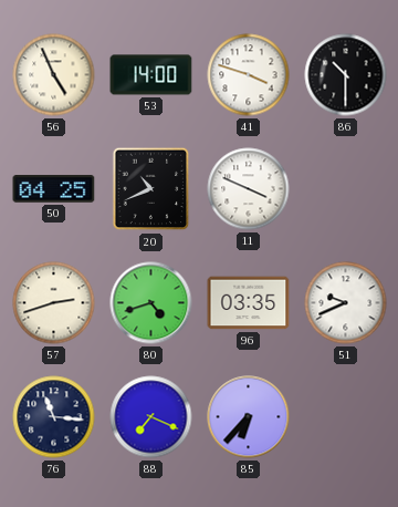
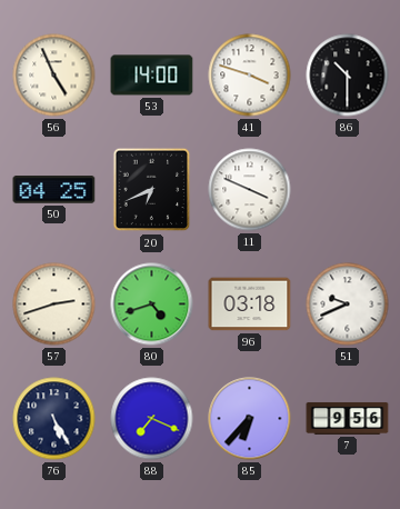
20: 10:41 -> 6:41
96: 03:35 -> 03:18
76: 11:16 -> 5:25
7: none -> 9:56
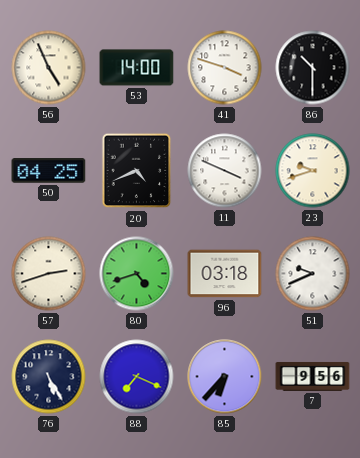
20: 6:41 -> 4:41
23: none -> 9:42
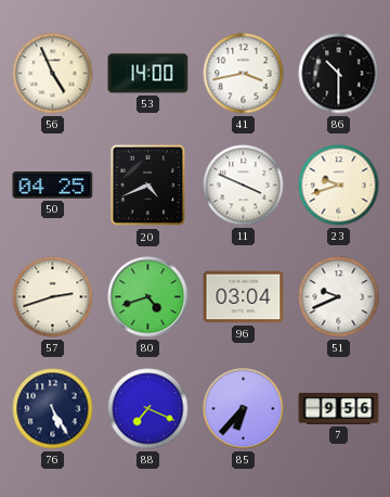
41: 3:48 -> 3:43
96: 03:18 -> 03:04
